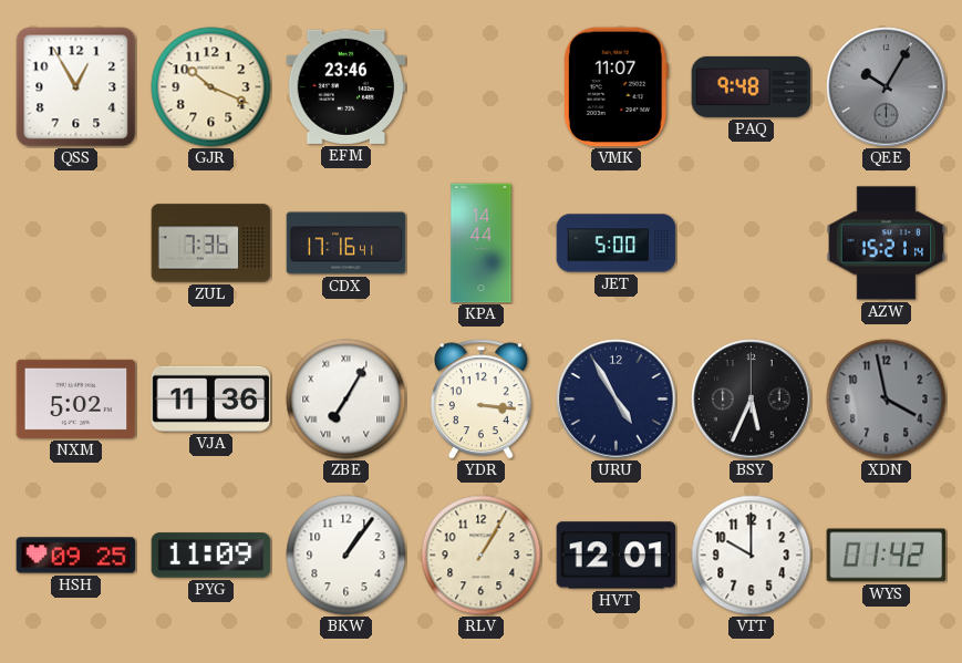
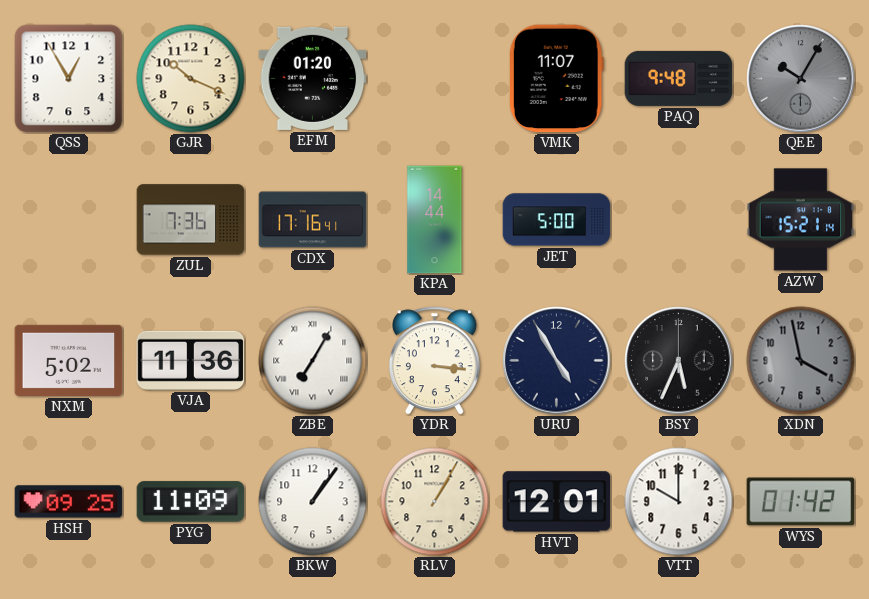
EFM: 23:46 -> 01:20
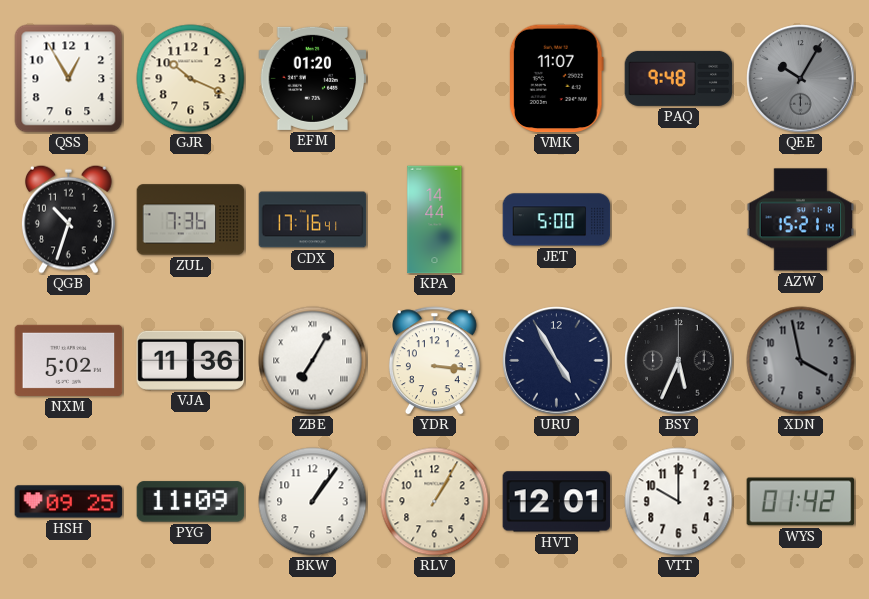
QGB: none -> 10:33
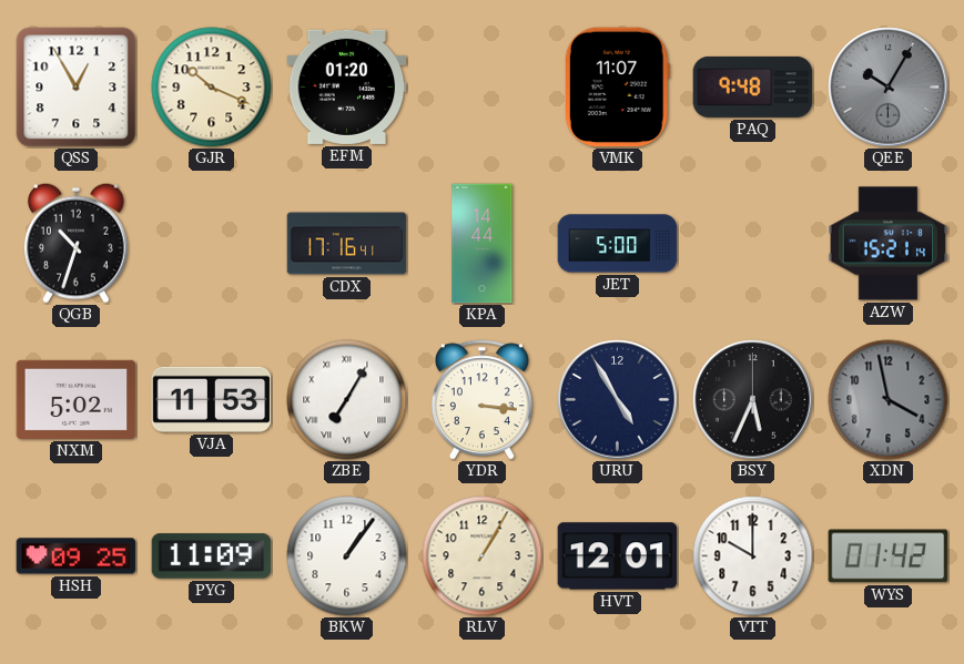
ZUL: 7:36 -> none
VJA: 11:36 -> 11:53
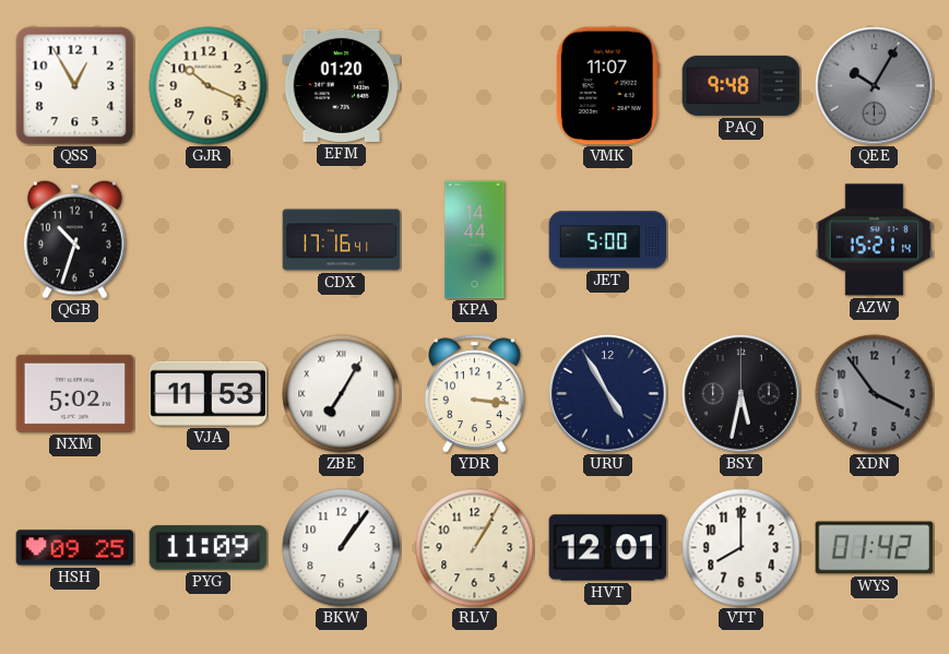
BSY: 5:34 -> 5:32
XDN: 3:58 -> 3:54
VTT: 10:00 -> 8:00
